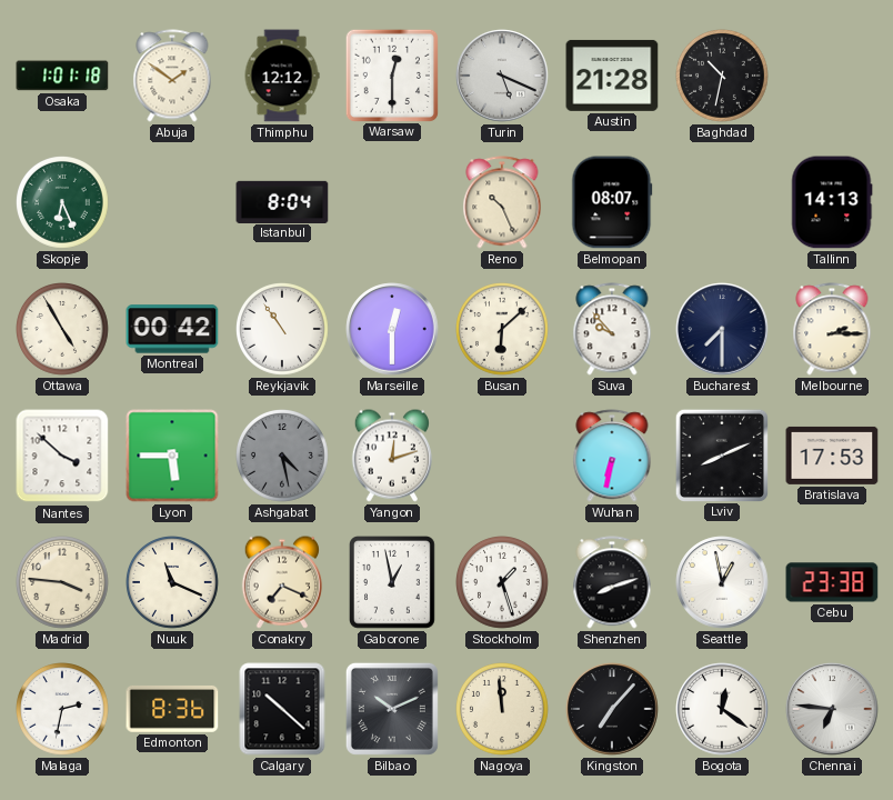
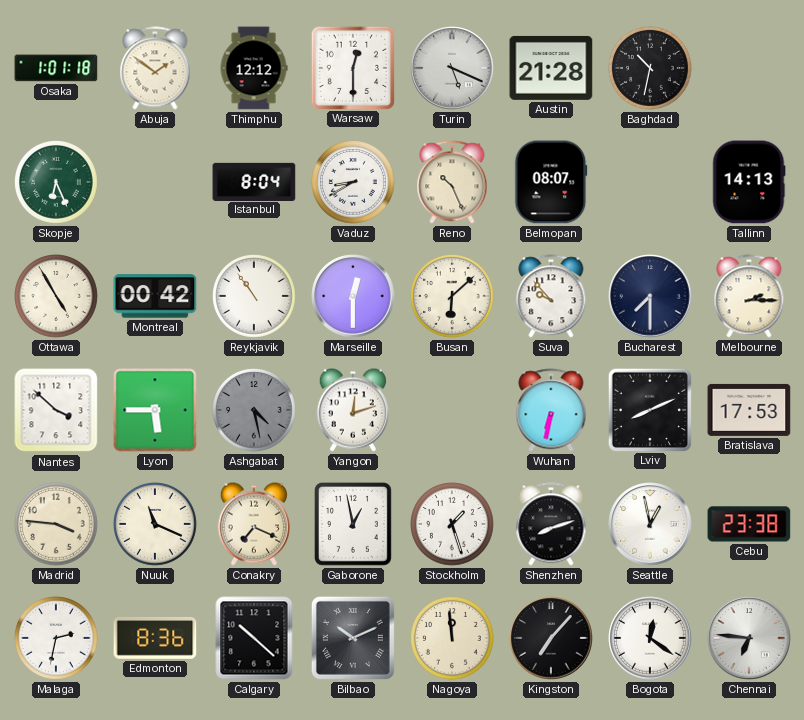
Vaduz: none -> 8:40
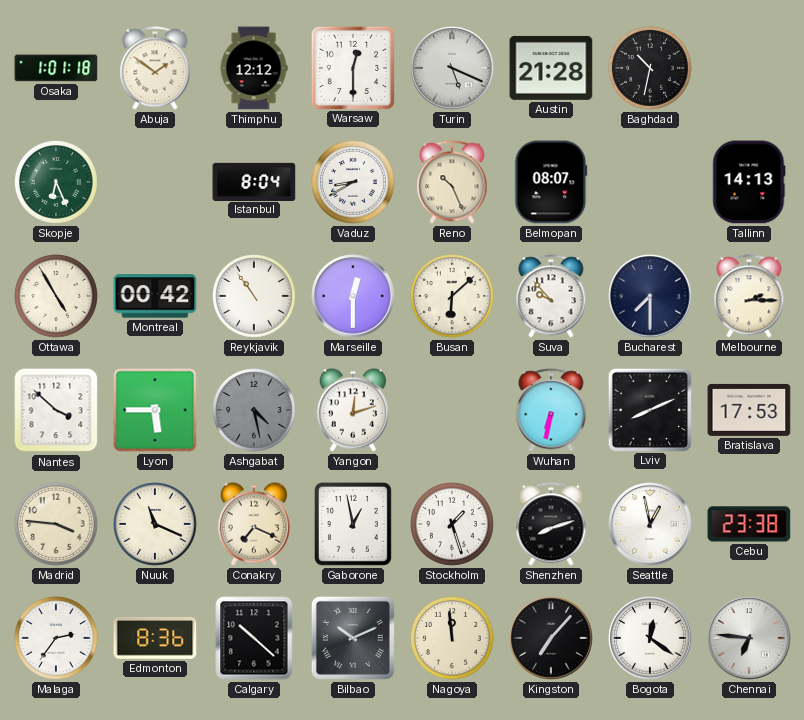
Malaga: 2:32 -> 2:36
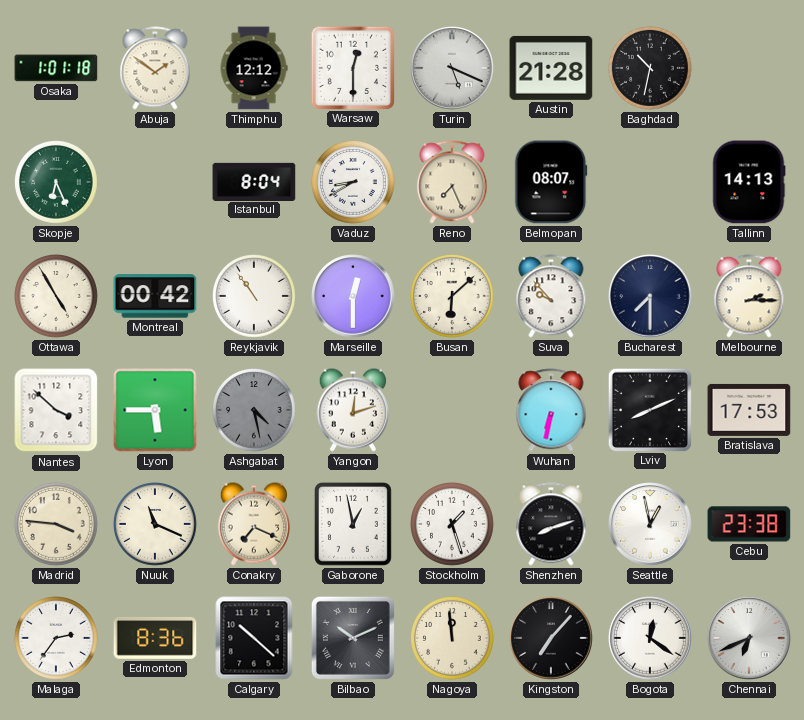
Reno: 10:26 -> 7:26
Chennai: 6:46 -> 6:41
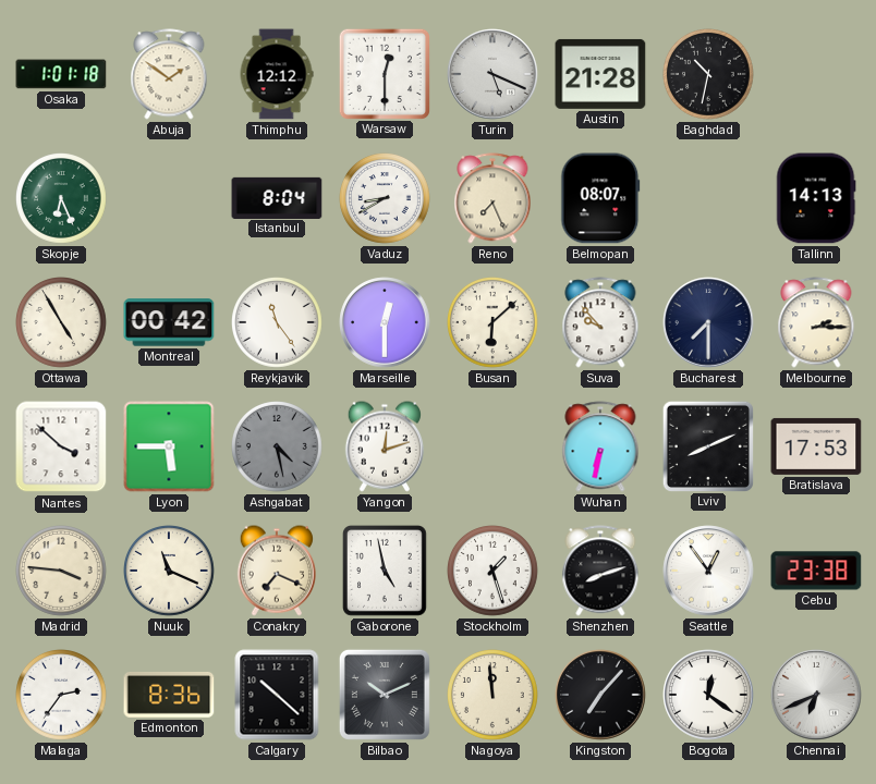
Reykjavik: 10:54 -> 11:24
Gaborone: 12:58 -> 4:58
Seattle: 12:58 -> 12:54
